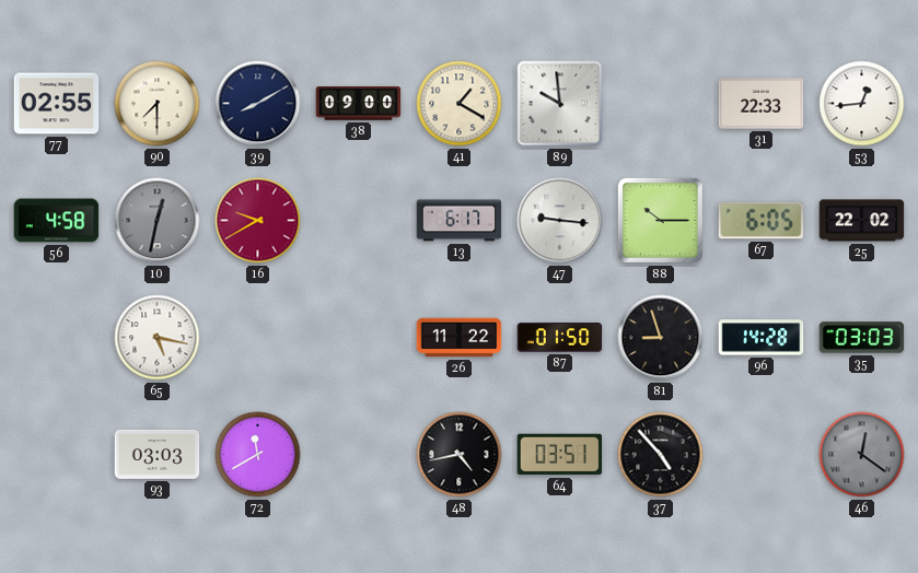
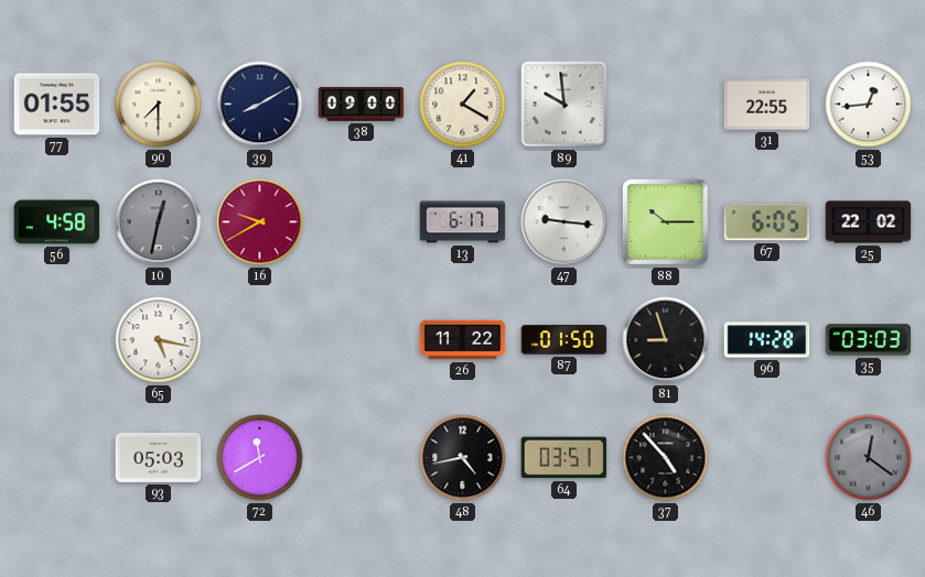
77: 02:55 -> 01:55
31: 22:33 -> 22:55
93: 03:03 -> 05:03
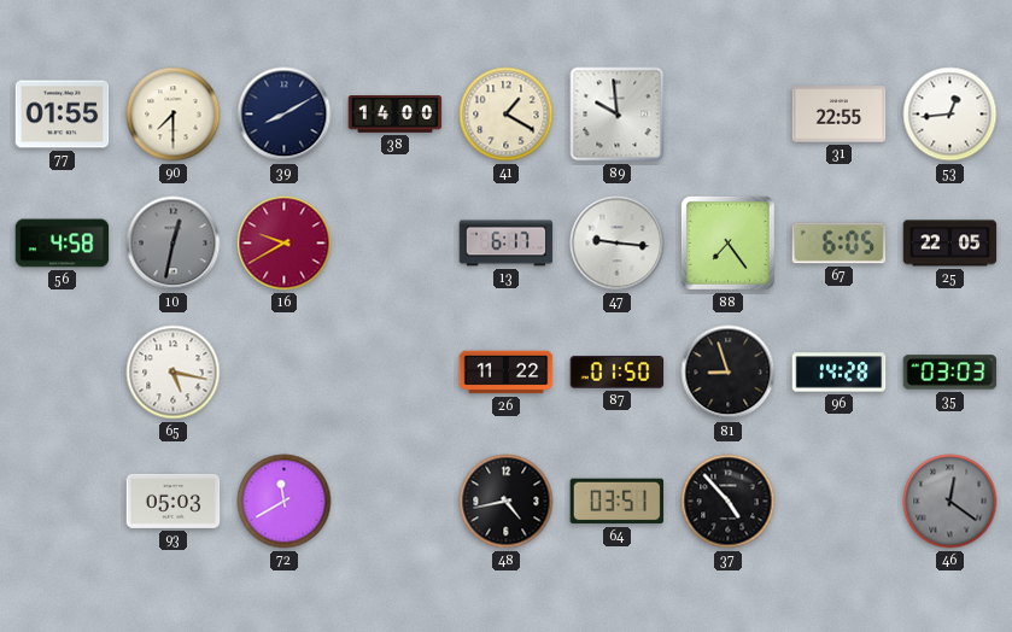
38: 09:00 -> 14:00
88: 10:15 -> 7:24
25: 22:02 -> 22:05
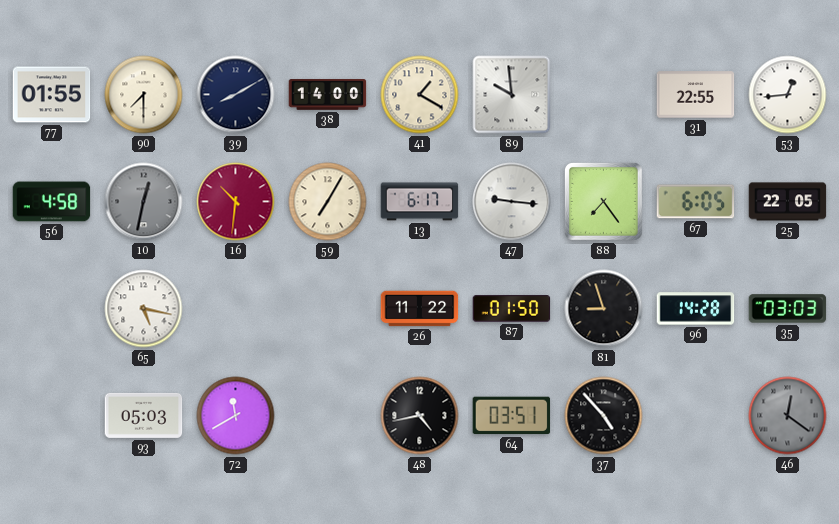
16: 9:40 -> 10:31
59: none -> 7:05
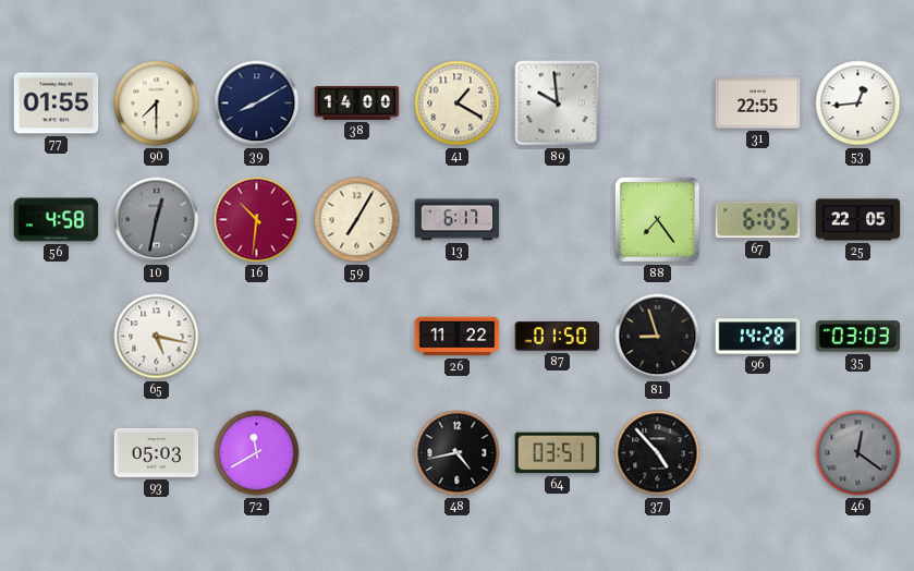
47: 9:16 -> none
